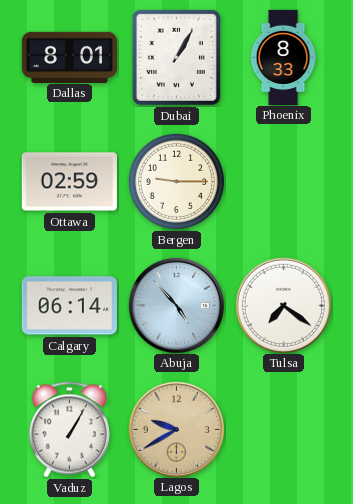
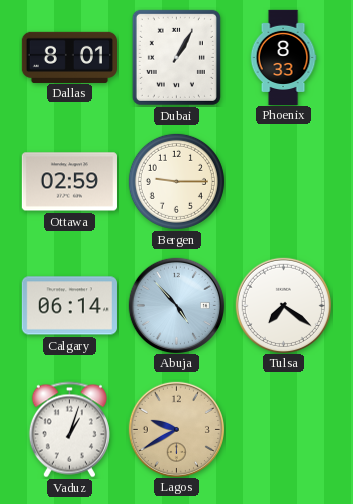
Vaduz: 1:05 -> 1:03
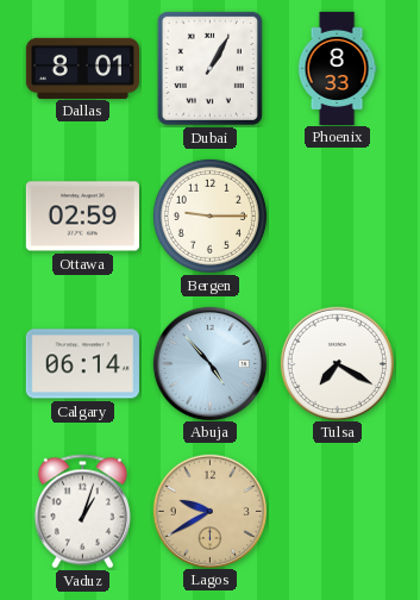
Tulsa: 7:21 -> 7:20
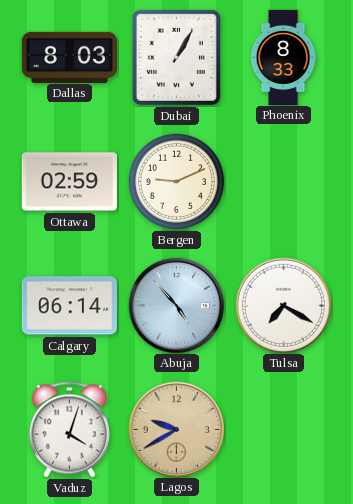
Dallas: 8:01 -> 8:03
Bergen: 9:15 -> 9:11
Vaduz: 1:03 -> 4:03
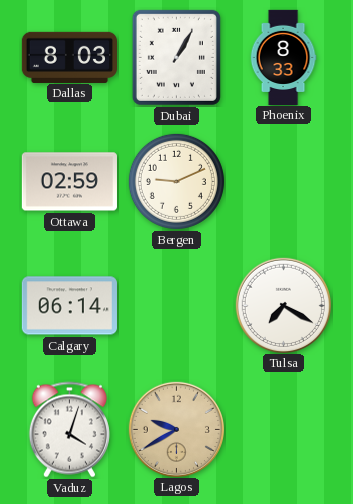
Abuja: 4:53 -> none
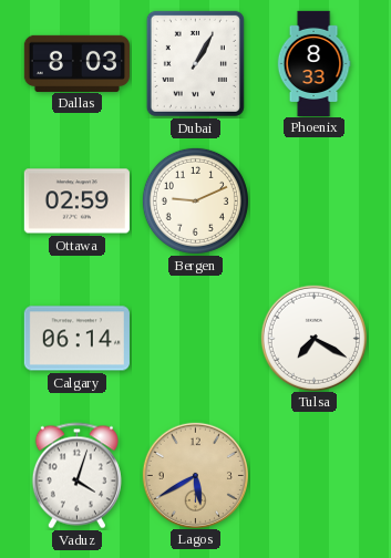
Lagos: 9:40 -> 5:40
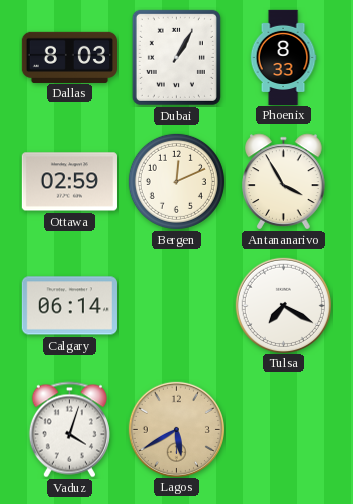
Bergen: 9:11 -> 12:11
Antananarivo: none -> 3:55
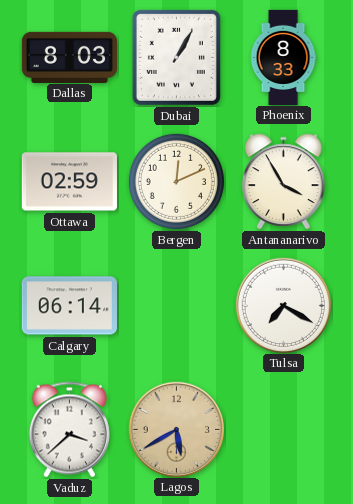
Vaduz: 4:03 -> 3:38
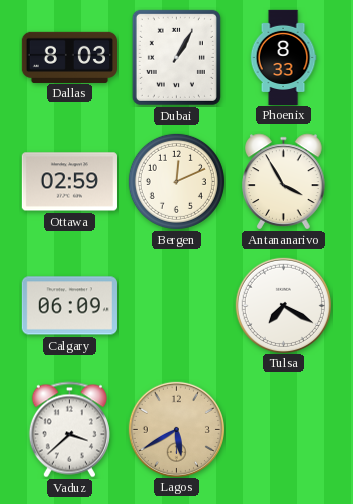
Calgary: 06:14 -> 06:09
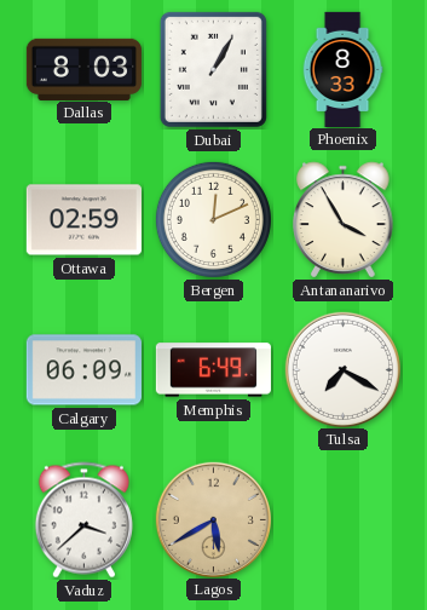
Memphis: none -> 6:49
